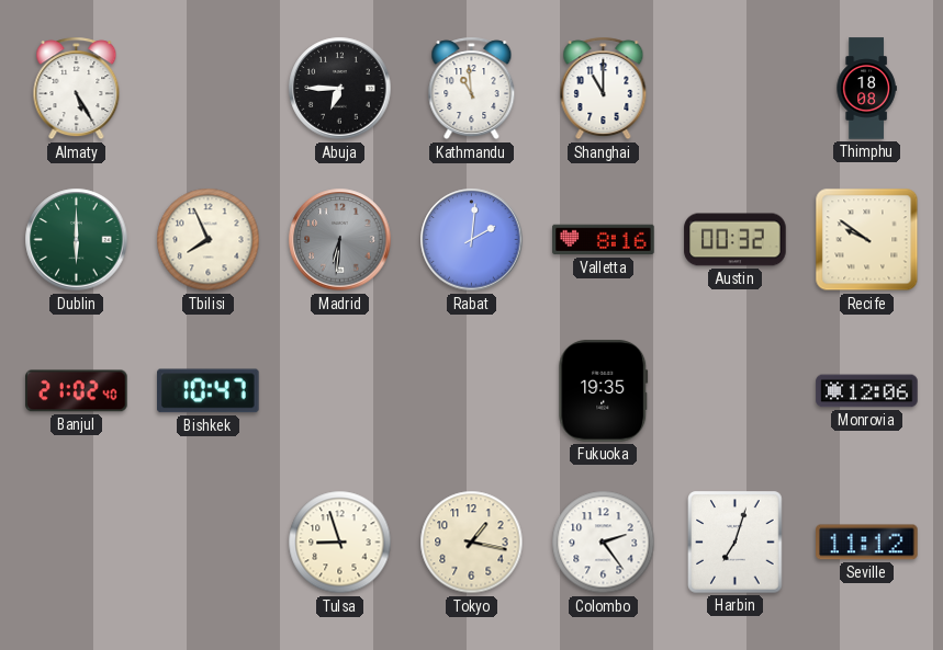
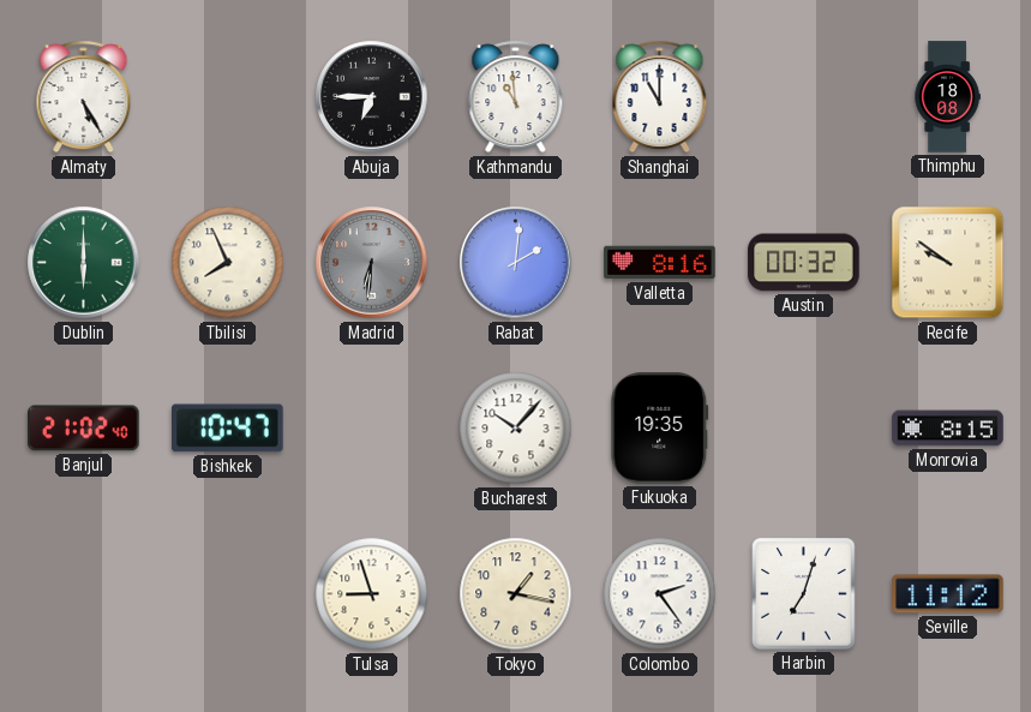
Bucharest: none -> 10:07
Monrovia: 12:06 -> 8:15
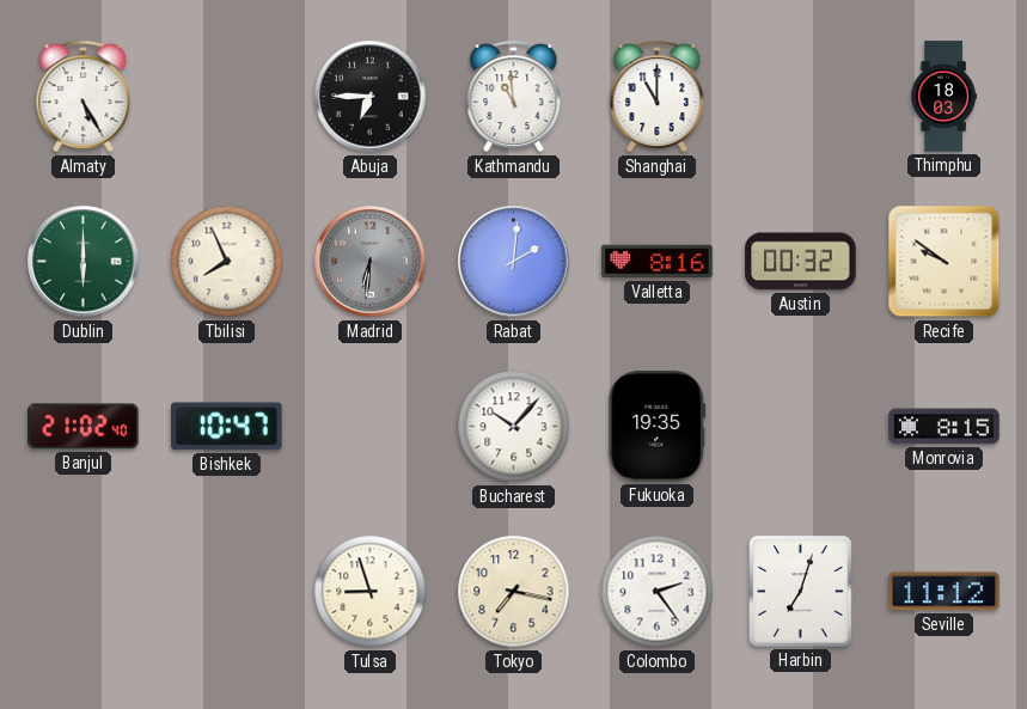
Thimphu: 18:08 -> 18:03
Tokyo: 1:17 -> 7:17
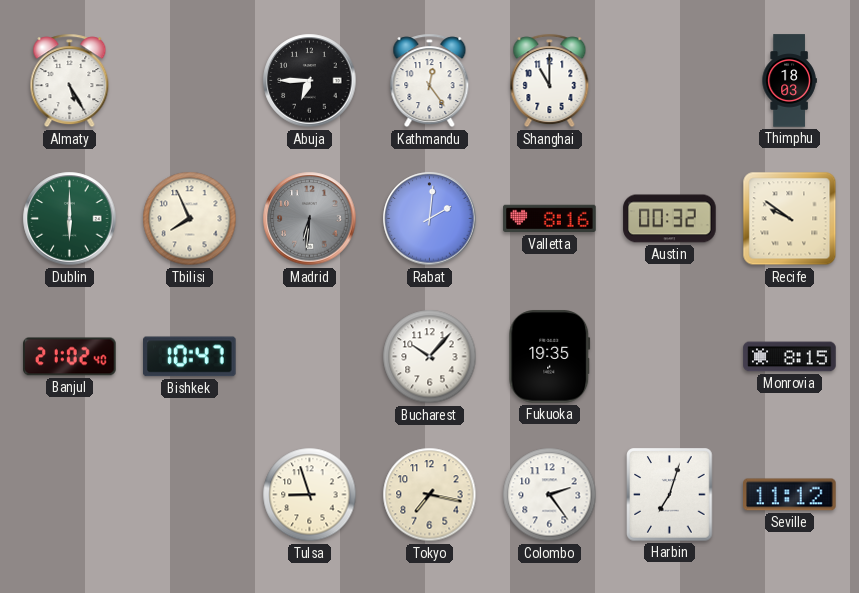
Kathmandu: 10:59 -> 12:24
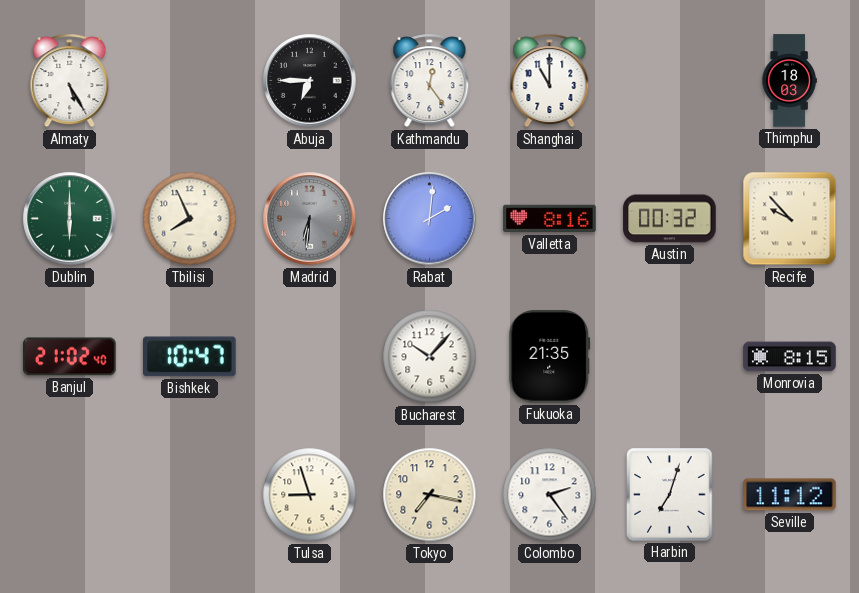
Recife: 9:51 -> 9:53
Fukuoka: 19:35 -> 21:35
